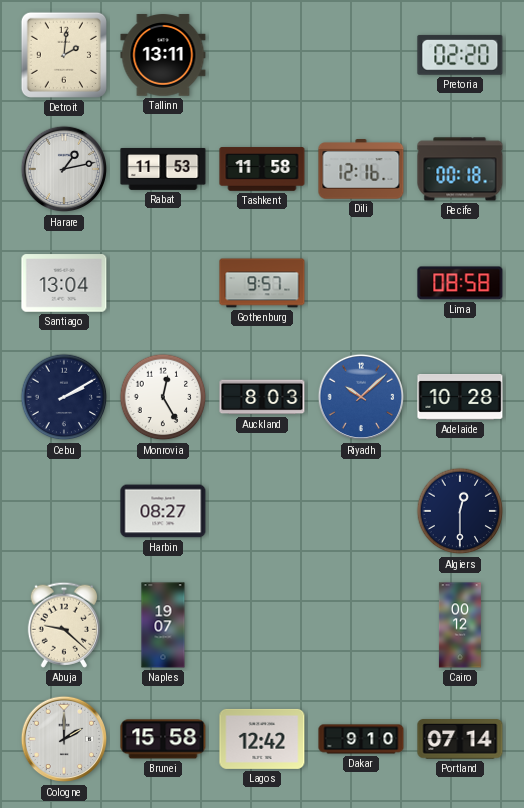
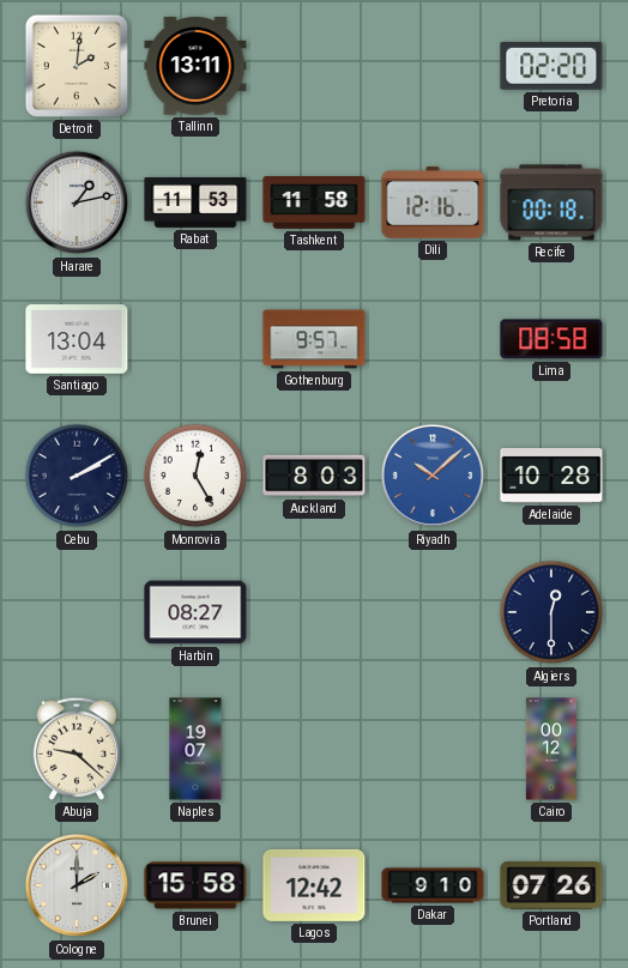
Portland: 07:14 -> 07:26
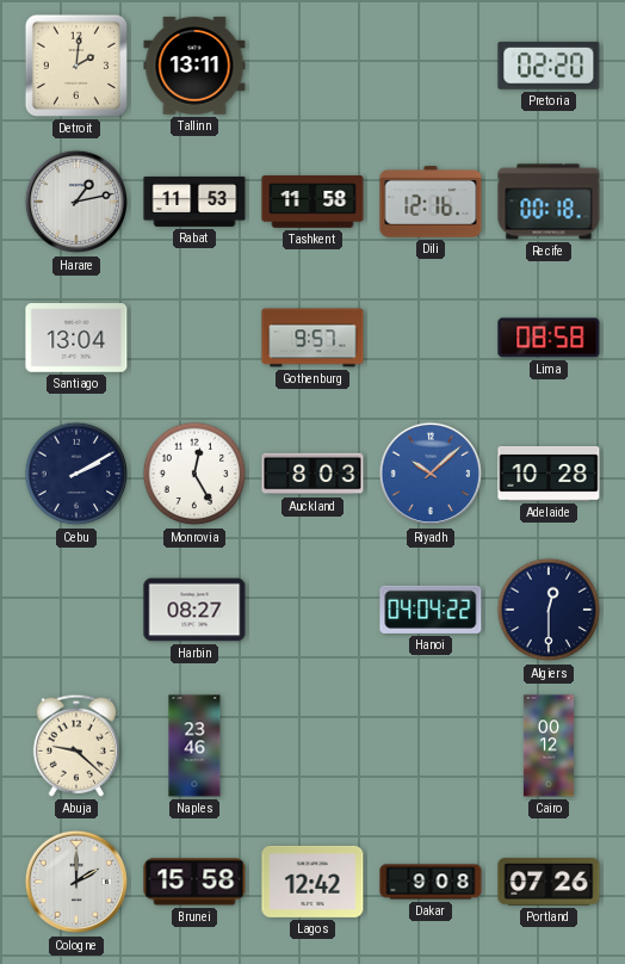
Hanoi: none -> 04:04
Naples: 19:07 -> 23:46
Dakar: 9:10 -> 9:08
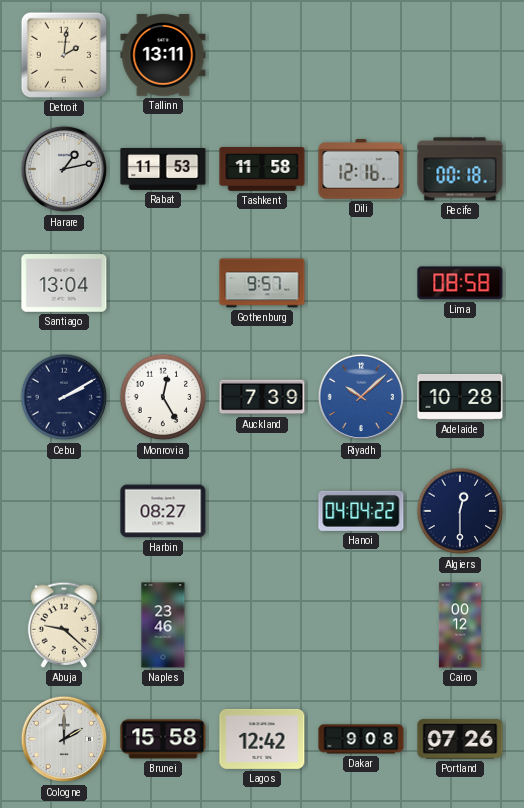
Pretoria: 02:20 -> none
Auckland: 8:03 -> 7:39
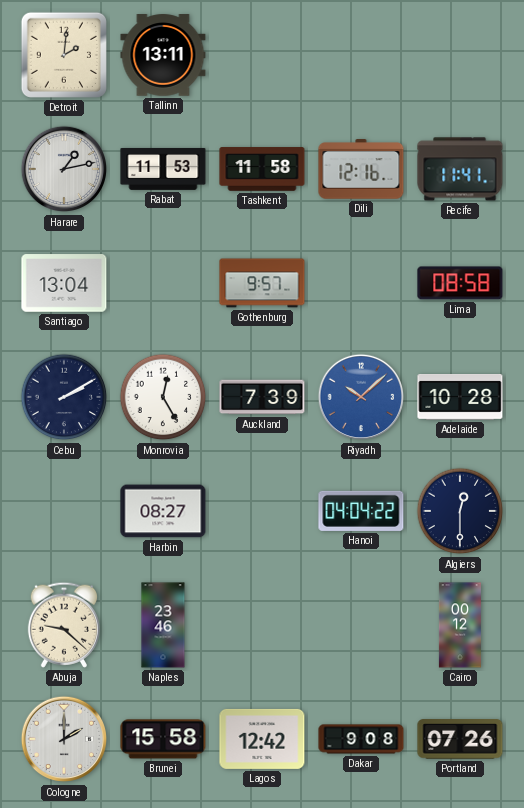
Recife: 00:18 -> 11:41
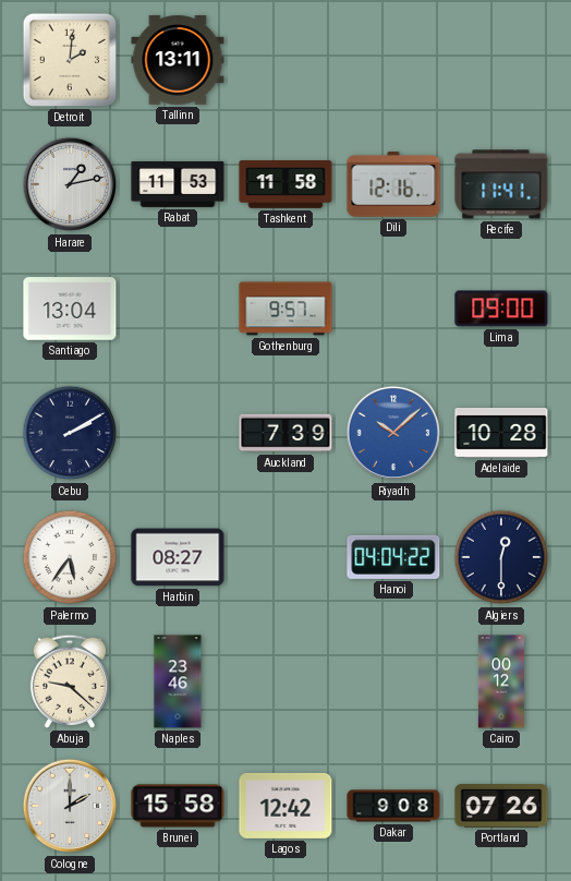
Lima: 08:58 -> 09:00
Monrovia: 12:25 -> none
Palermo: none -> 5:36
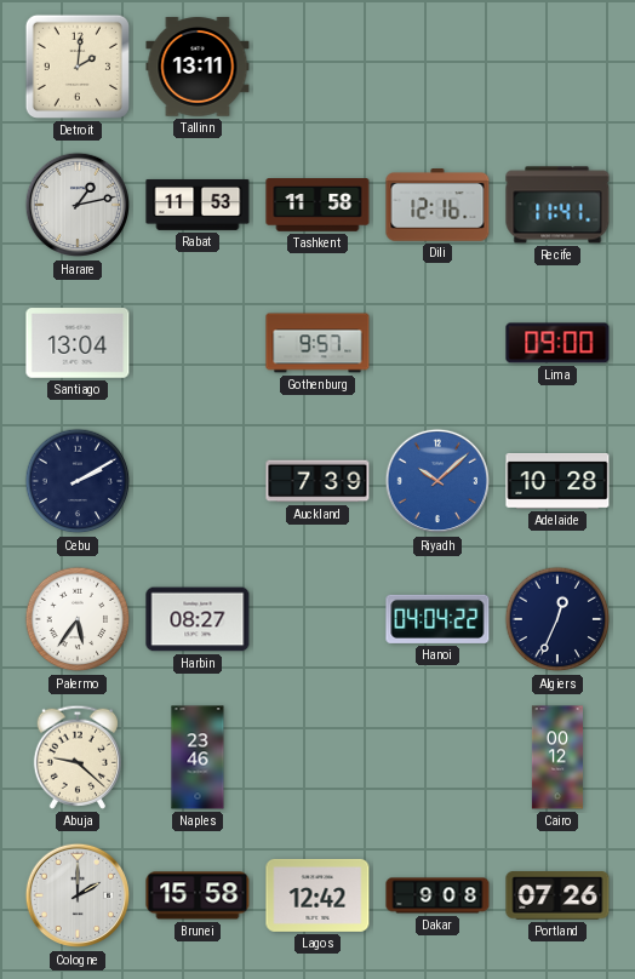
Algiers: 12:30 -> 12:34
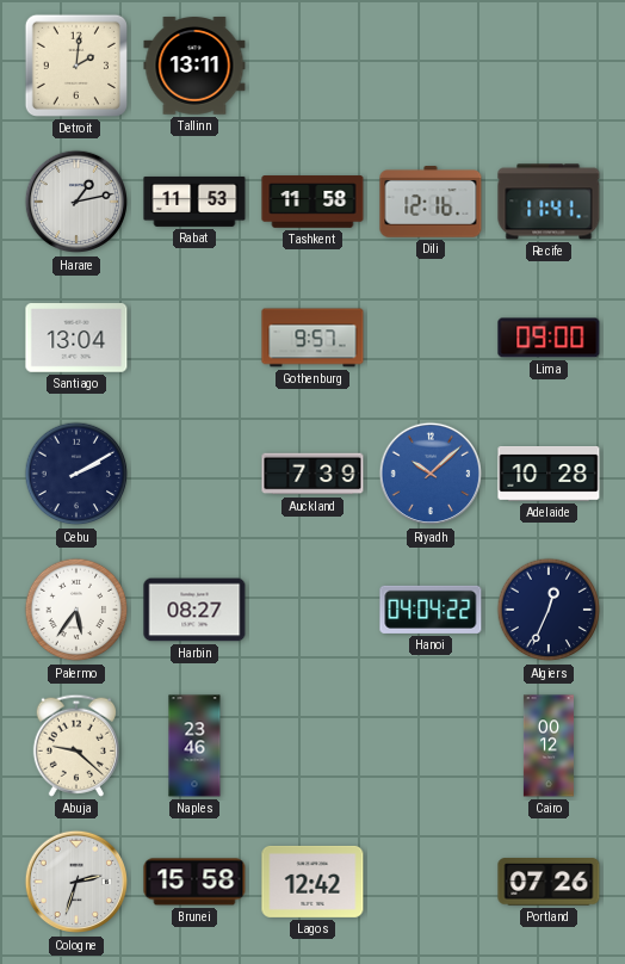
Cologne: 2:00 -> 2:33
Dakar: 9:08 -> none
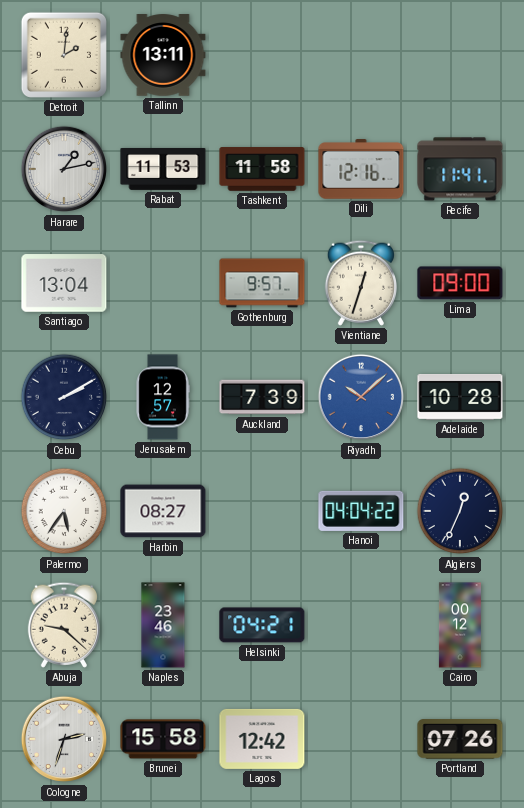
Vientiane: none -> 12:33
Jerusalem: none -> 12:57
Helsinki: none -> 04:21
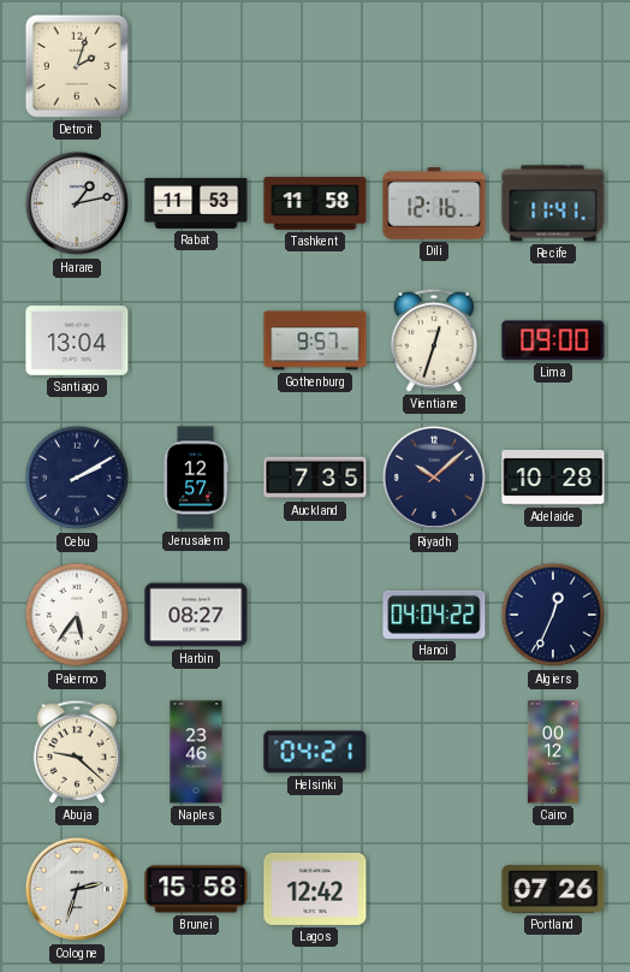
Detroit: 2:01 -> 2:03
Tallinn: 13:11 -> none
Auckland: 7:39 -> 7:35
Riyadh dial: blue -> navy
